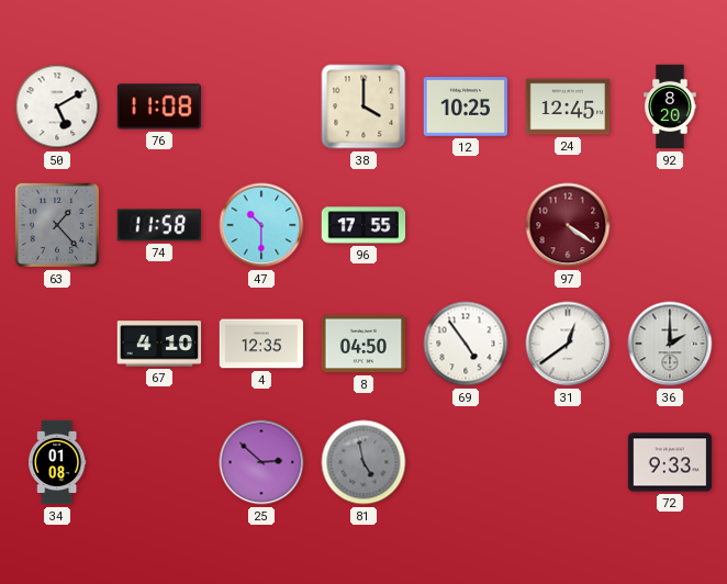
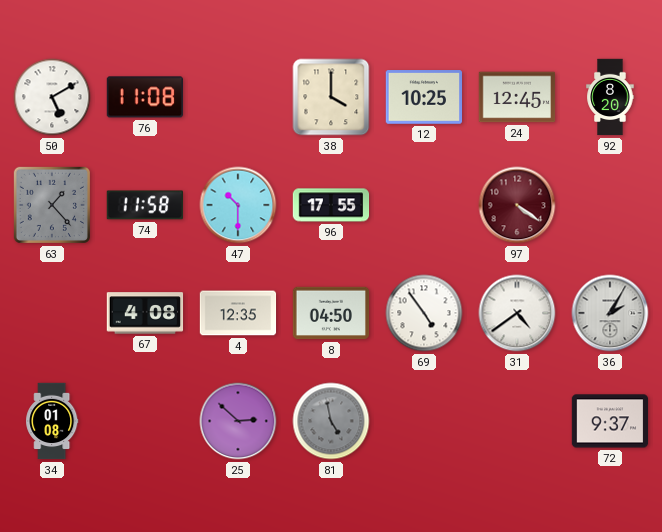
67: 4:10 -> 4:08
31: 12:39 -> 4:39
36: 2:00 -> 2:05
72: 9:33 -> 9:37
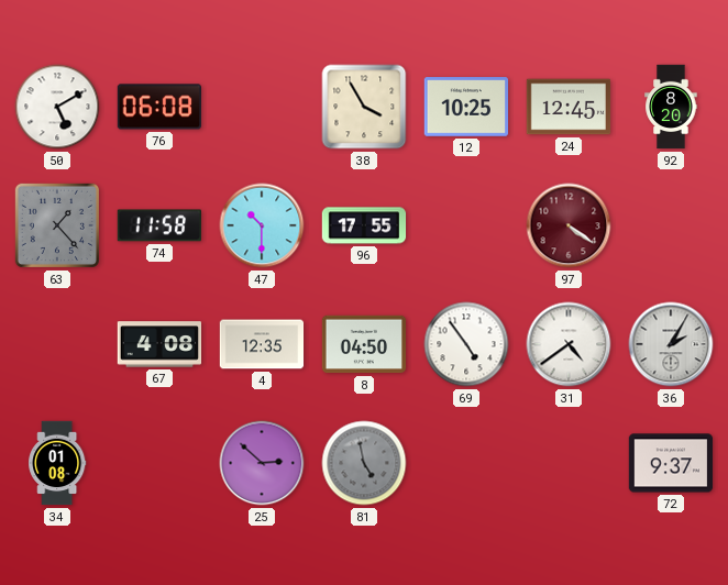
76: 11:08 -> 06:08
38: 4:00 -> 3:55
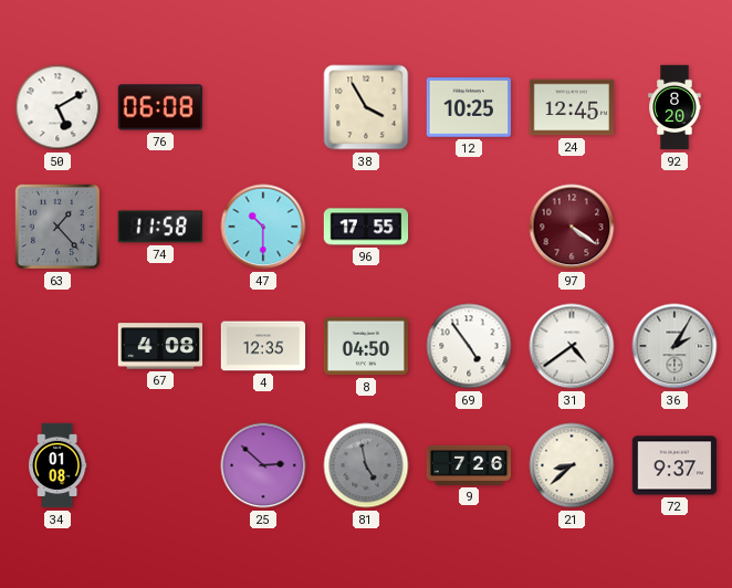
9: none -> 7:26
21: none -> 8:38
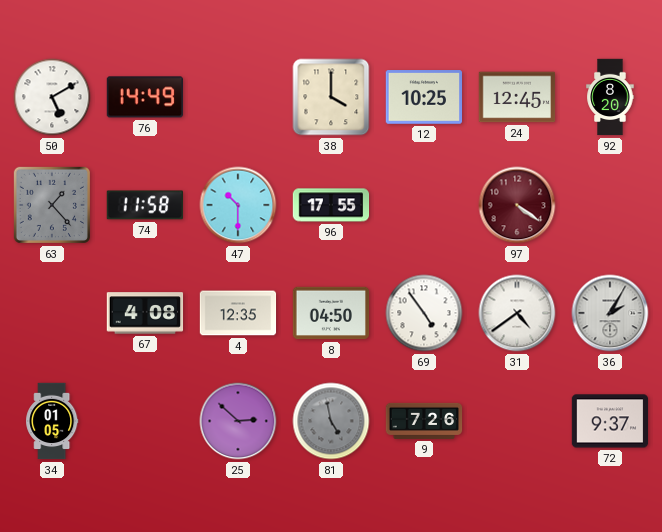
76: 06:08 -> 14:49
38: 3:55 -> 4:00
34: 01:08 -> 01:05
21: 8:38 -> none
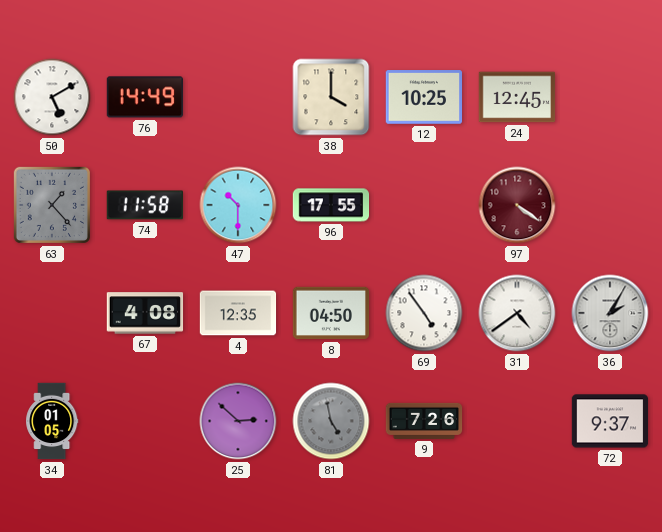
92: 8:20 -> none
